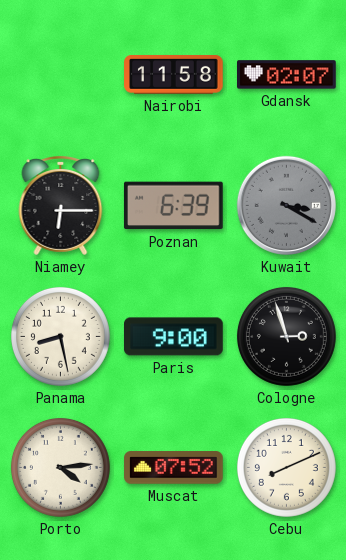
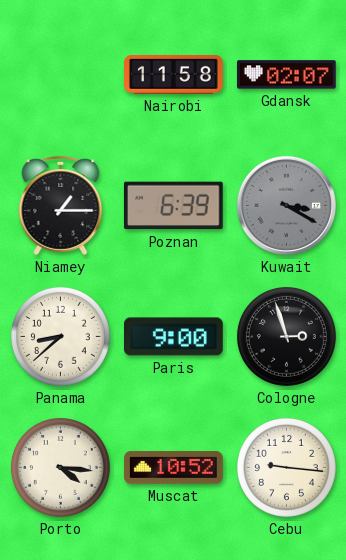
Niamey: 6:15 -> 1:15
Panama: 8:28 -> 8:38
Porto: 4:14 -> 4:16
Muscat: 07:52 -> 10:52
Cebu: 8:11 -> 9:16
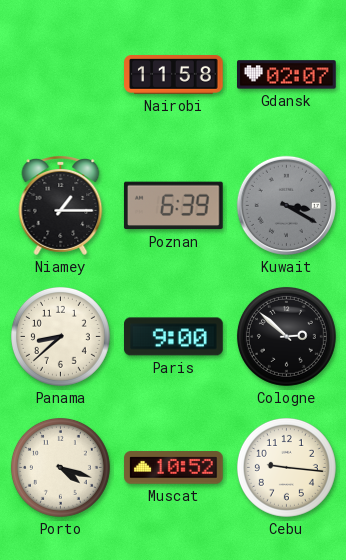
Cologne: 2:57 -> 2:52
Porto: 4:16 -> 4:18
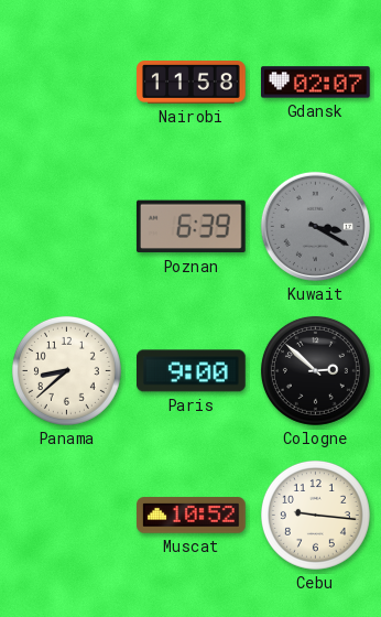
Niamey: 1:15 -> none
Porto: 4:18 -> none
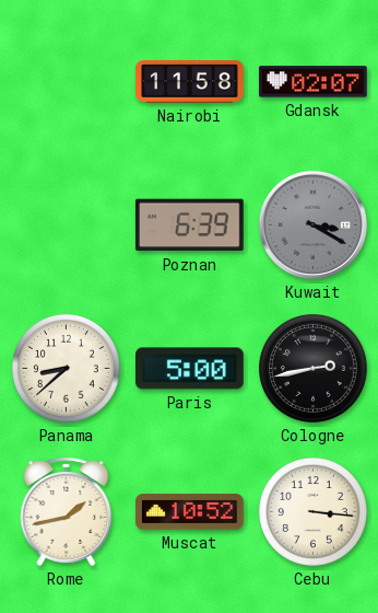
Paris: 9:00 -> 5:00
Cologne: 2:52 -> 2:43
Rome: none -> 1:43
Cebu: 9:16 -> 3:16
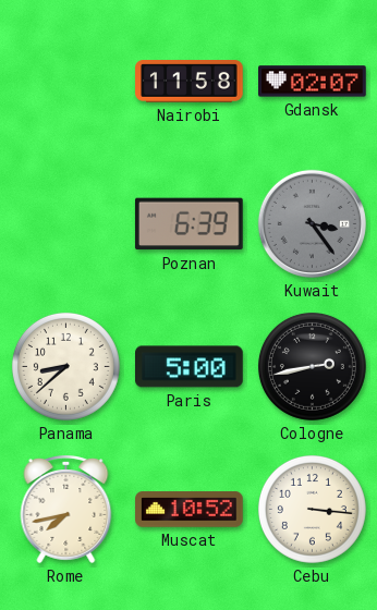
Kuwait: 3:20 -> 3:24
Rome: 1:43 -> 7:43
